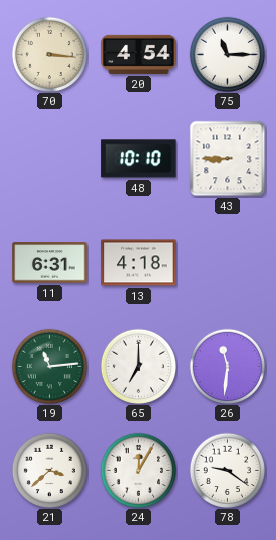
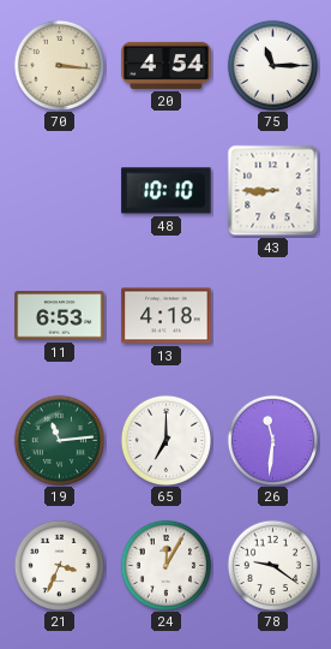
11: 6:31 -> 6:53
21: 3:38 -> 3:34
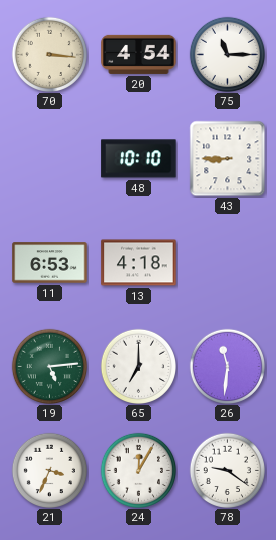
19: 11:14 -> 5:14
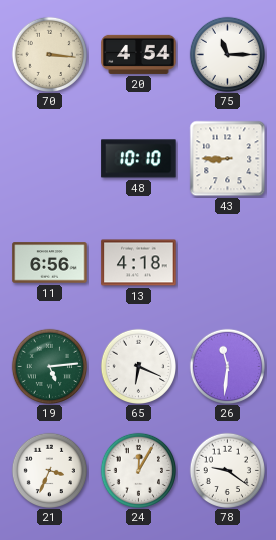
11: 6:53 -> 6:56
65: 7:00 -> 6:19
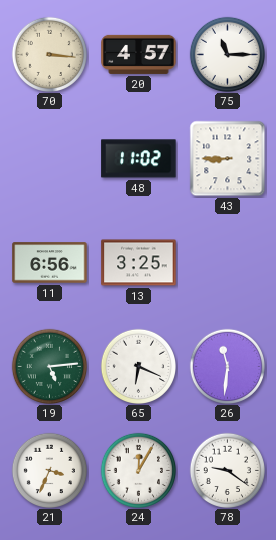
20: 4:54 -> 4:57
48: 10:10 -> 11:02
13: 4:18 -> 3:25
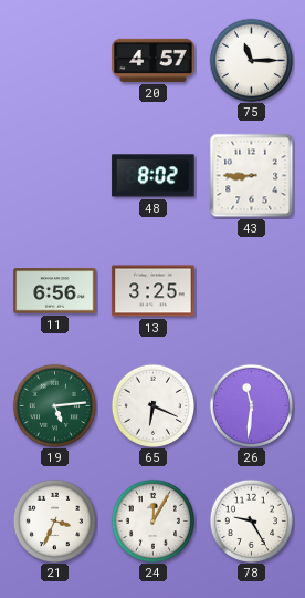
70: 3:16 -> none
48: 11:02 -> 8:02
78: 9:21 -> 9:25
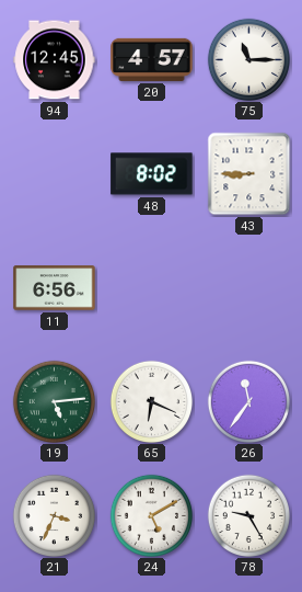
94: none -> 12:45
13: 3:25 -> none
26: 11:31 -> 11:36
24: 12:05 -> 5:10
